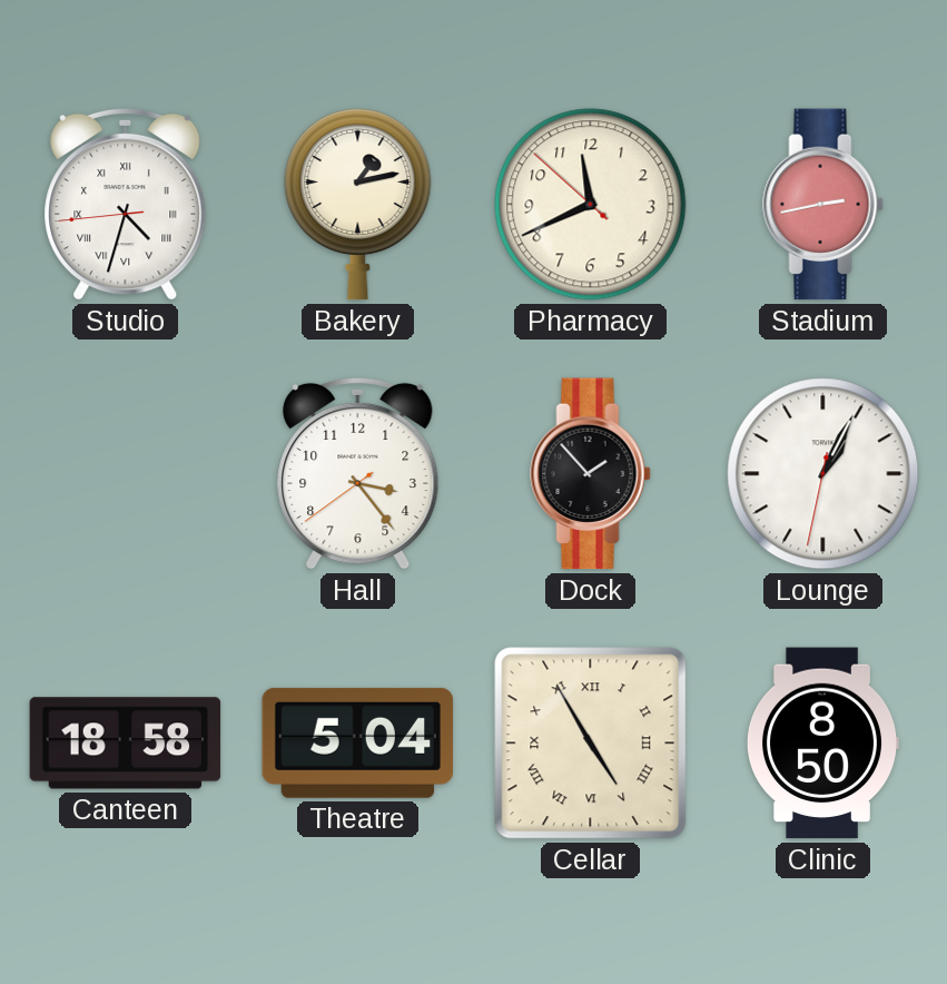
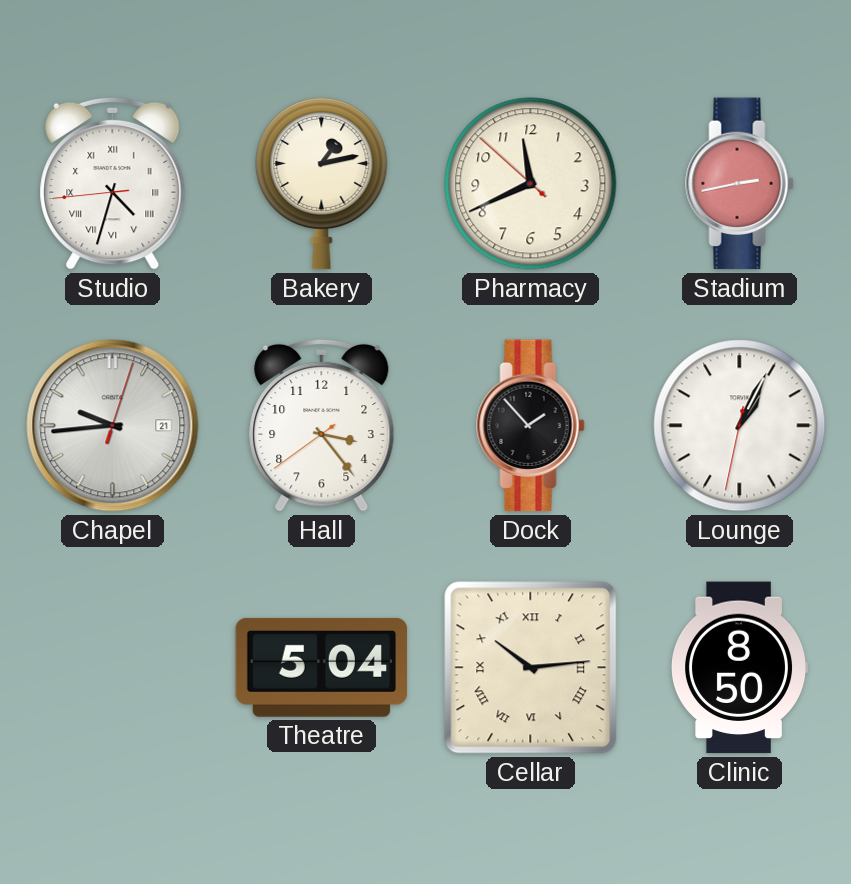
Chapel: none -> 9:44
Canteen: 18:58 -> none
Cellar: 4:55 -> 10:14
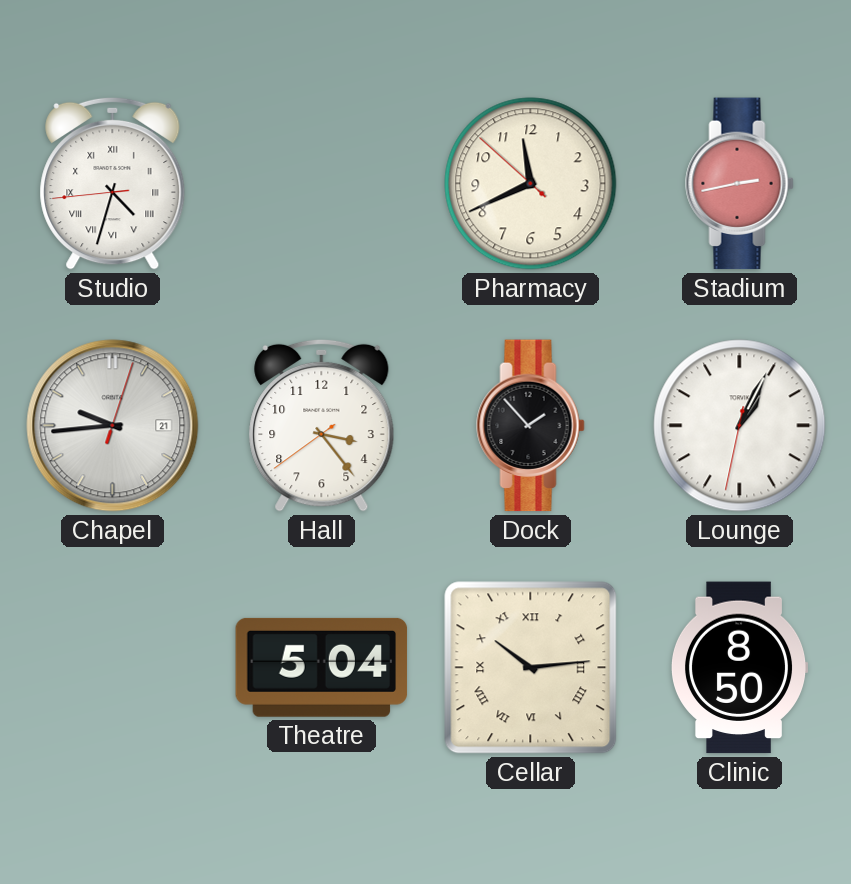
Bakery: 1:13 -> none
